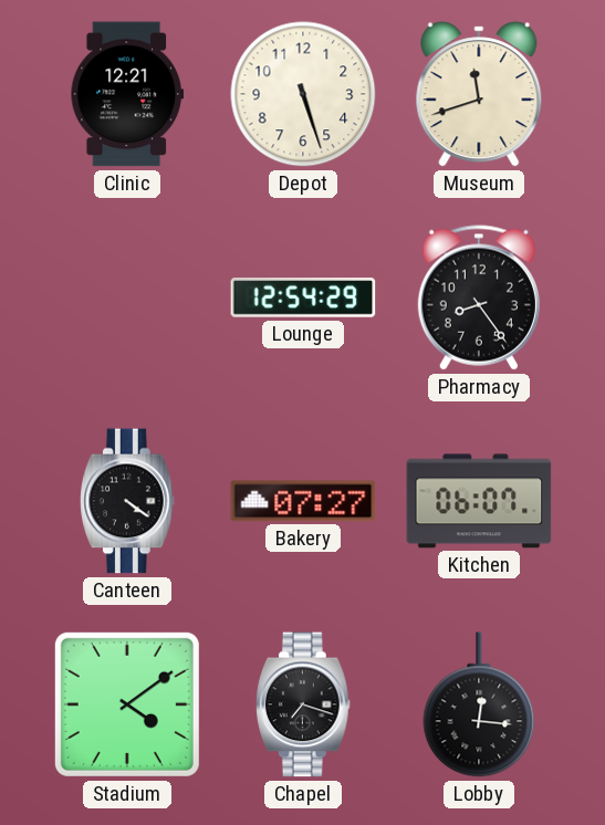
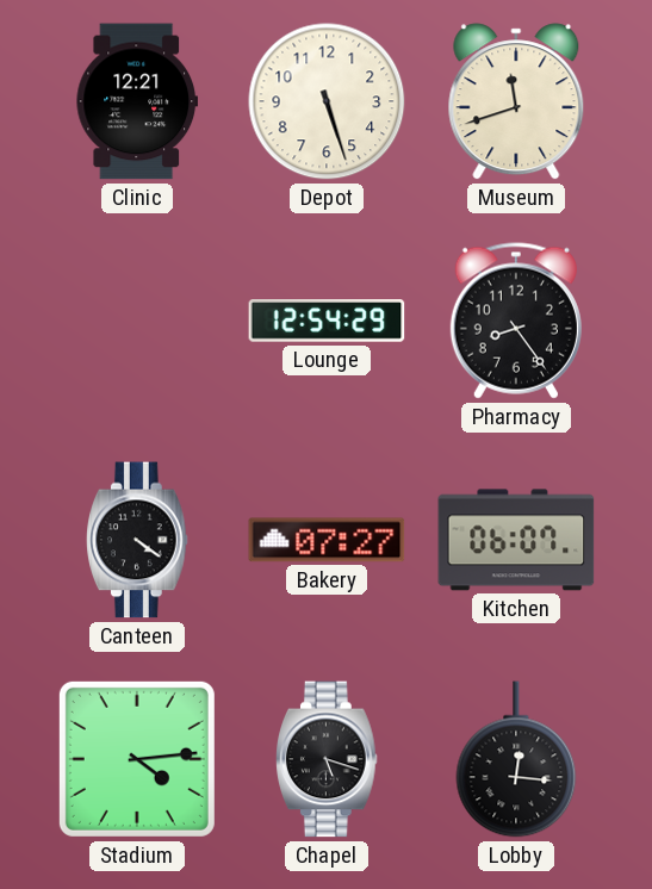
Stadium: 4:09 -> 4:14
Chapel: 7:18 -> 5:18
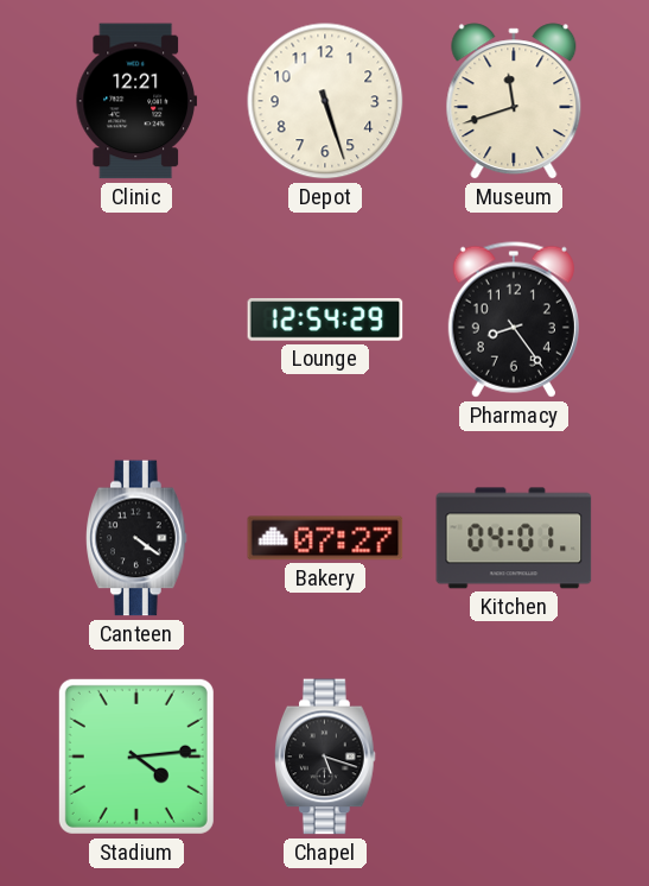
Kitchen: 06:07 -> 04:01
Lobby: 12:16 -> none
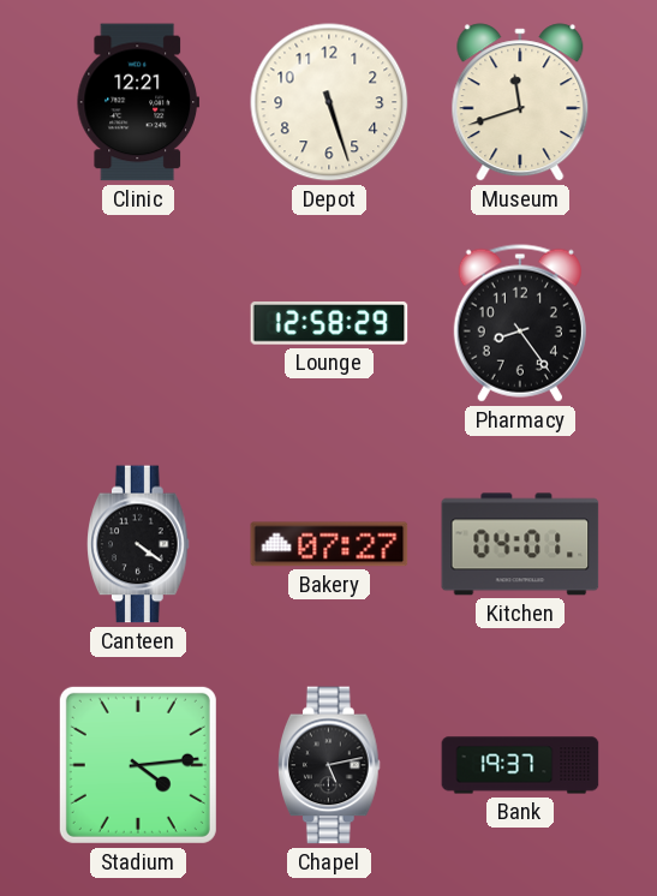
Lounge: 12:54 -> 12:58
Chapel: 5:18 -> 5:13
Bank: none -> 19:37
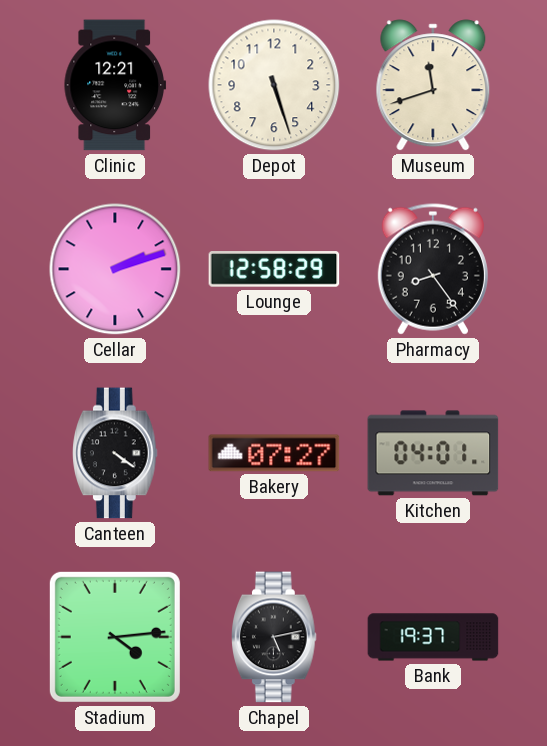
Cellar: none -> 2:12
